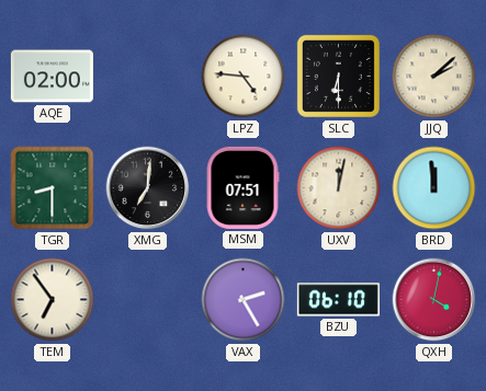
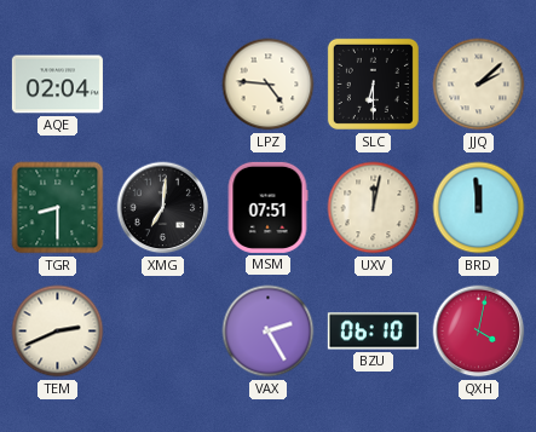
AQE: 02:00 -> 02:04
TEM: 6:54 -> 2:41
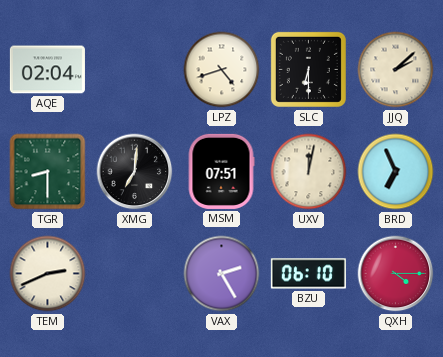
LPZ: 4:46 -> 4:42
BRD: 11:59 -> 6:56
QXH: 4:02 -> 4:15
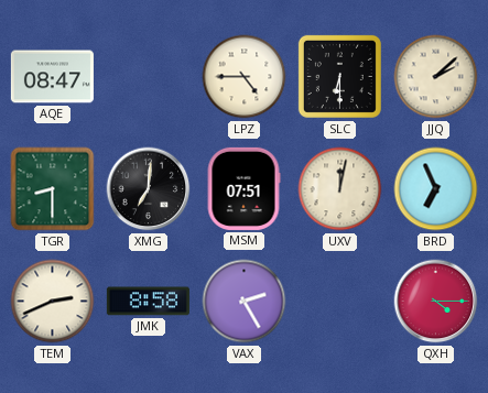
AQE: 02:04 -> 08:47
LPZ: 4:42 -> 4:45
JMK: none -> 8:58
BZU: 06:10 -> none
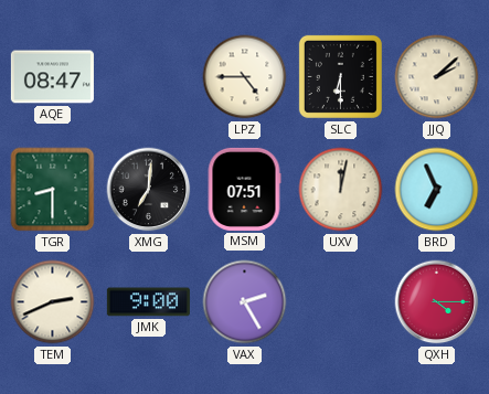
JMK: 8:58 -> 9:00
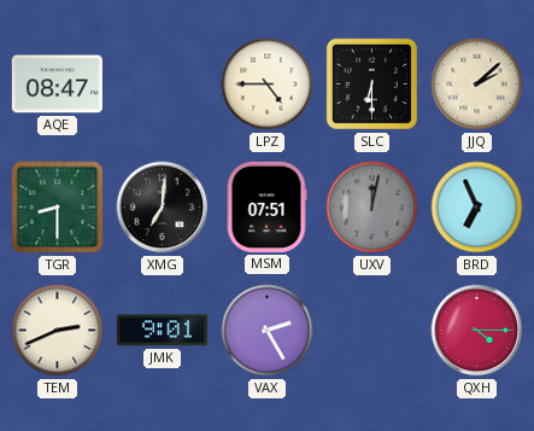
UXV dial: cream -> grey
JMK: 9:00 -> 9:01
